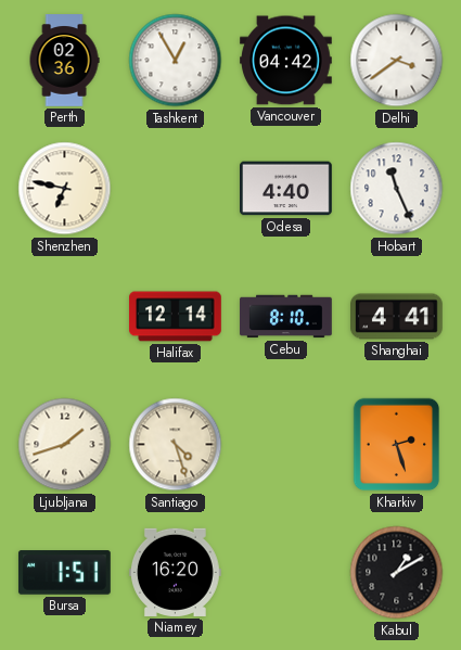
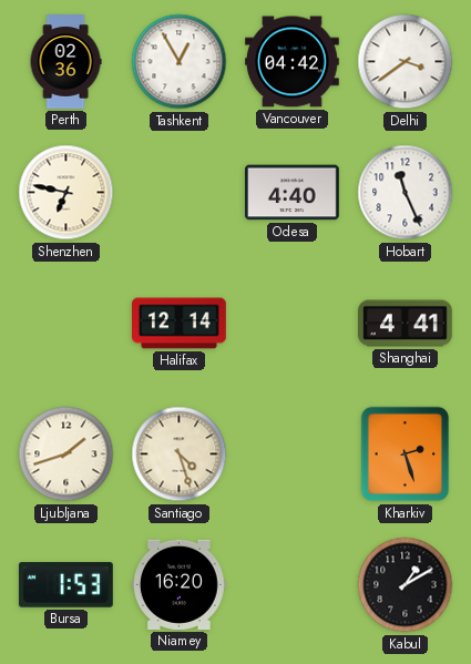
Cebu: 8:10 -> none
Bursa: 1:51 -> 1:53
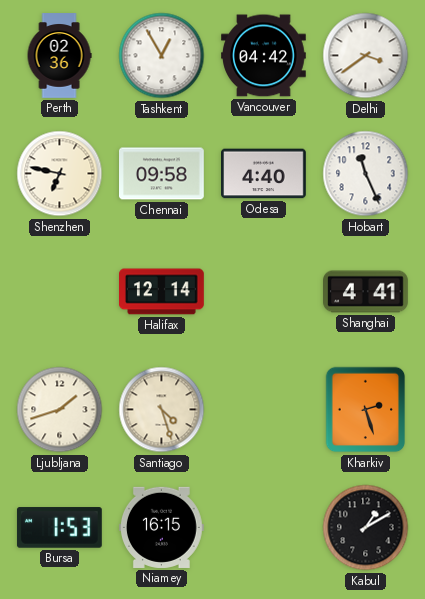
Chennai: none -> 09:58
Niamey: 16:20 -> 16:15
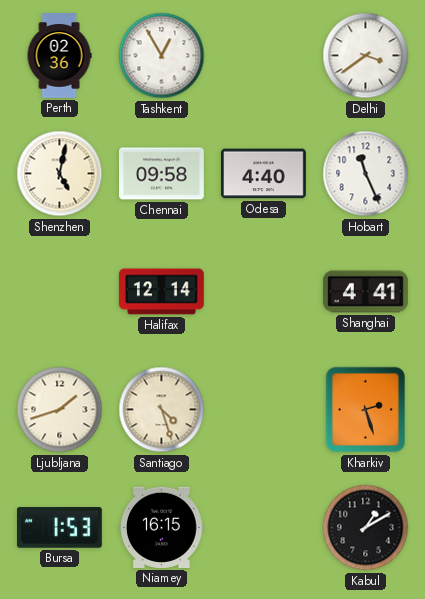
Vancouver: 04:42 -> none
Shenzhen: 6:47 -> 5:02
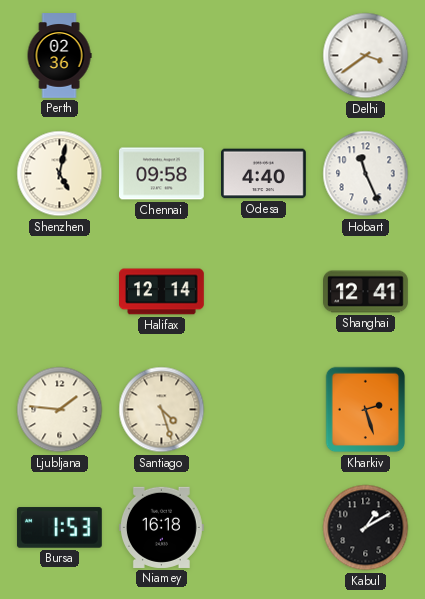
Tashkent: 12:55 -> none
Shanghai: 4:41 -> 12:41
Ljubljana: 1:42 -> 1:46
Niamey: 16:15 -> 16:18
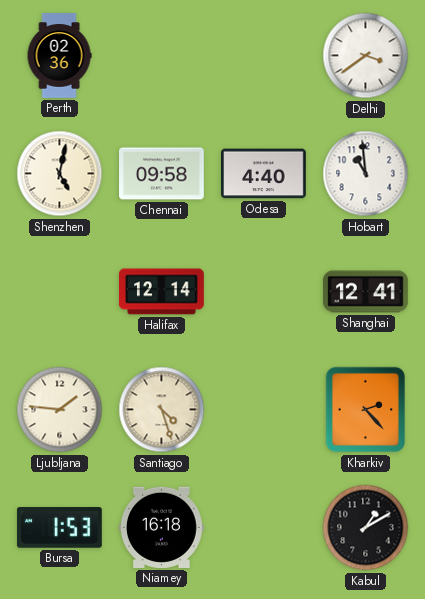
Hobart: 11:26 -> 10:59
Kharkiv: 2:27 -> 2:23
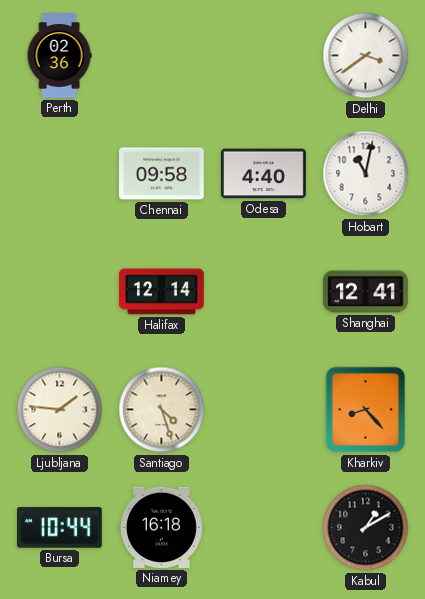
Shenzhen: 5:02 -> none
Hobart: 10:59 -> 11:02
Kharkiv: 2:23 -> 8:23
Bursa: 1:53 -> 10:44
